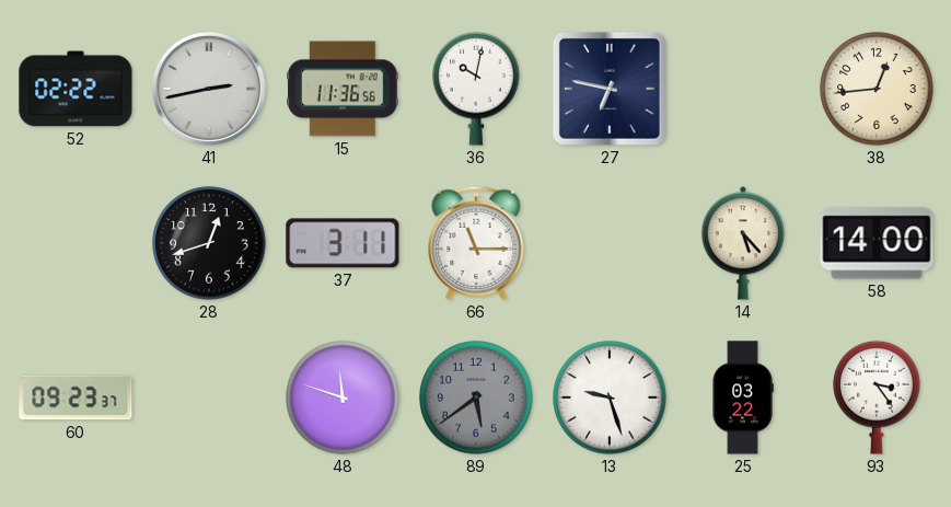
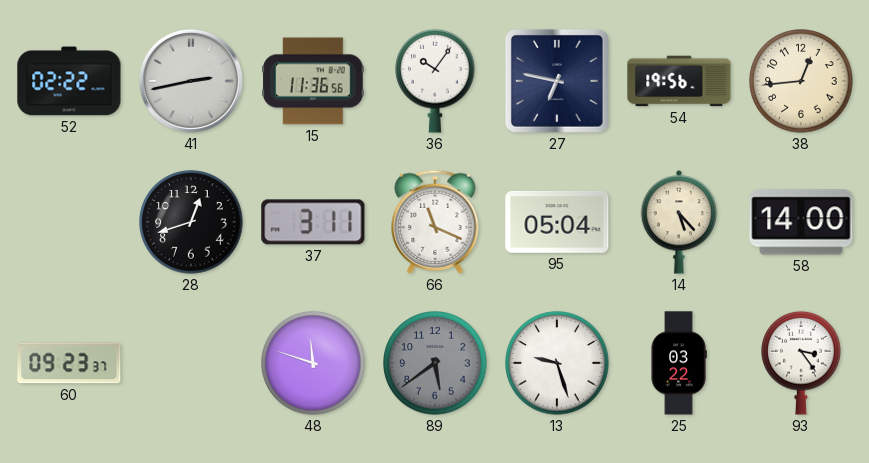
36: 10:02 -> 10:06
54: none -> 19:56
66: 11:15 -> 11:19
95: none -> 05:04
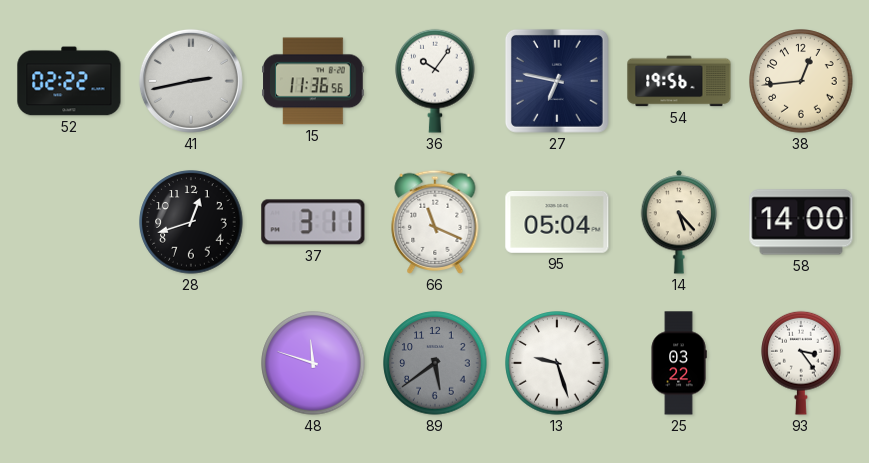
60: 09:23 -> none
